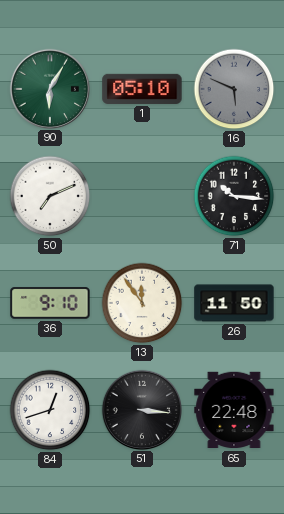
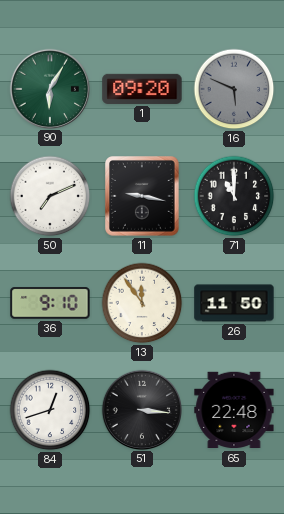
1: 05:10 -> 09:20
11: none -> 9:17
71: 10:16 -> 11:00
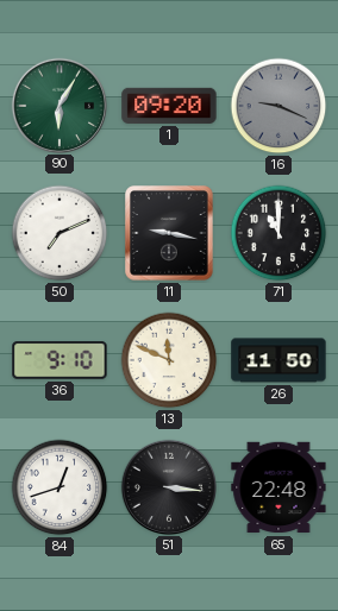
16: 5:49 -> 9:19
13: 11:54 -> 11:49
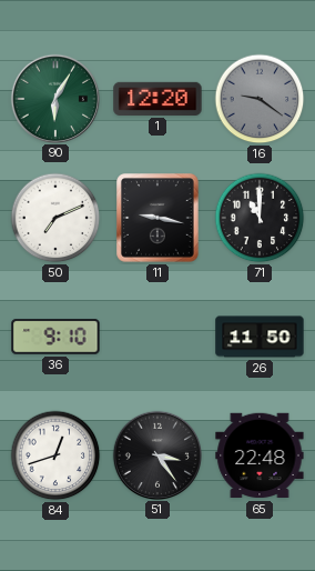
1: 09:20 -> 12:20
16: 9:19 -> 9:21
13: 11:49 -> none
51: 3:16 -> 3:24
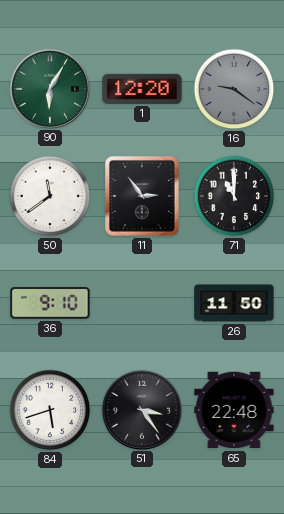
50: 7:11 -> 11:39
11: 9:17 -> 2:54
84: 12:42 -> 5:42
